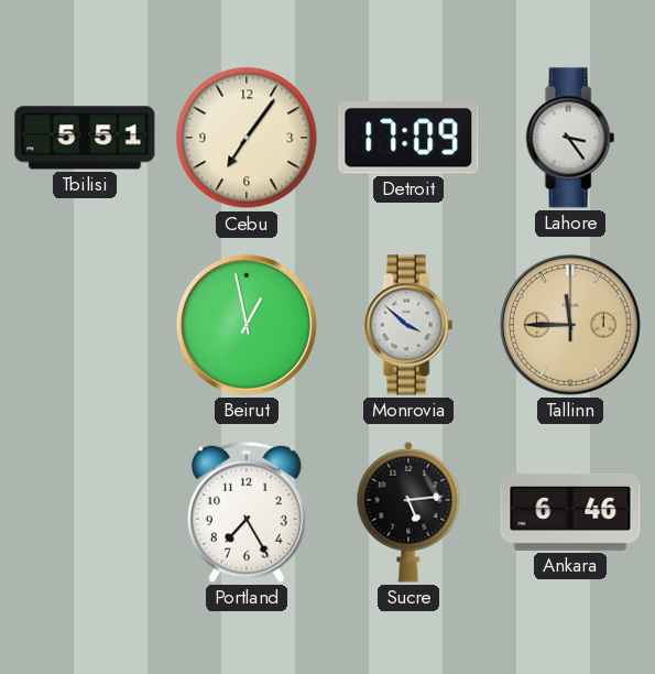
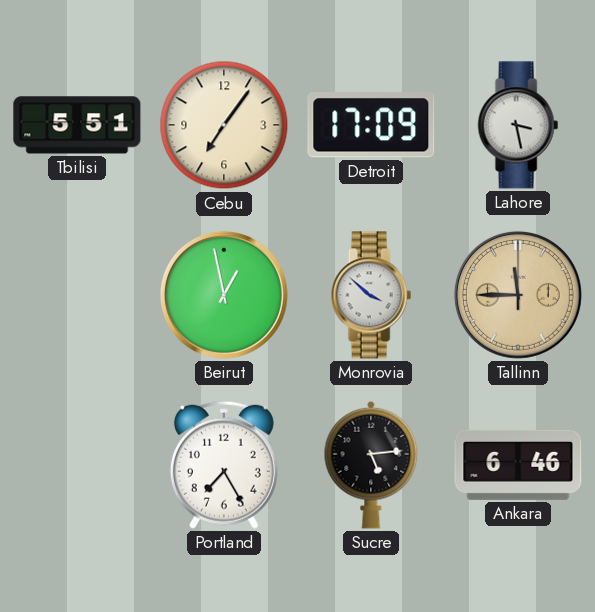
Lahore: 3:24 -> 3:28
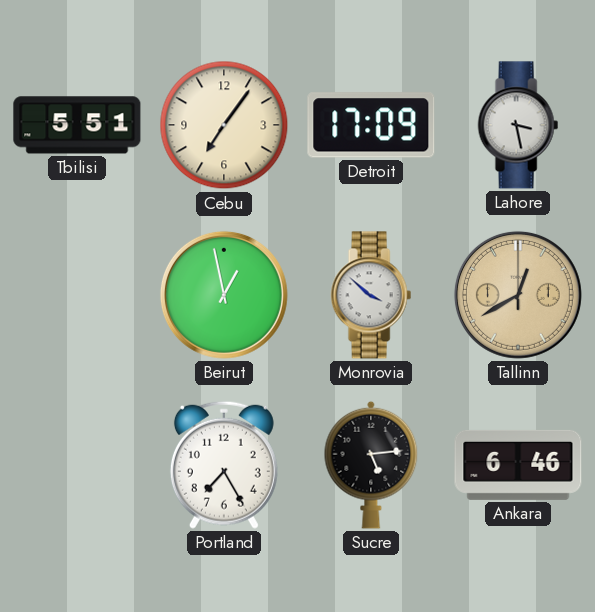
Tallinn: 11:45 -> 12:40
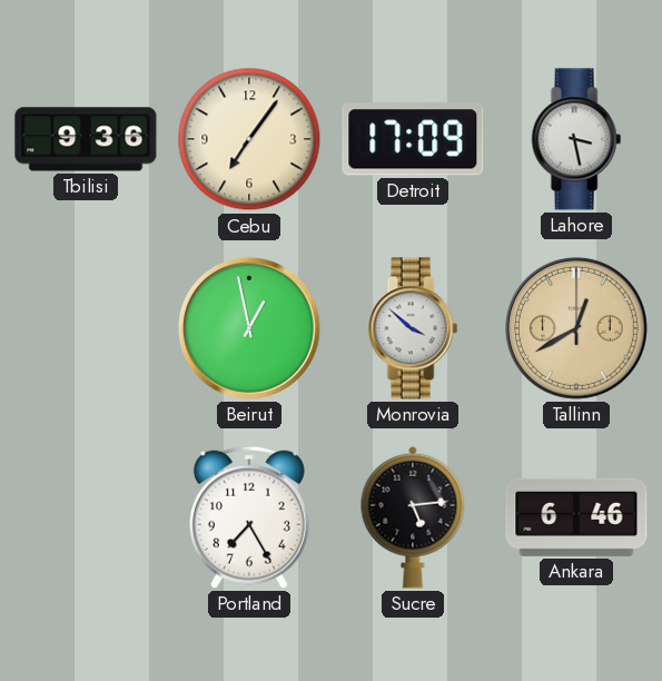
Tbilisi: 5:51 -> 9:36
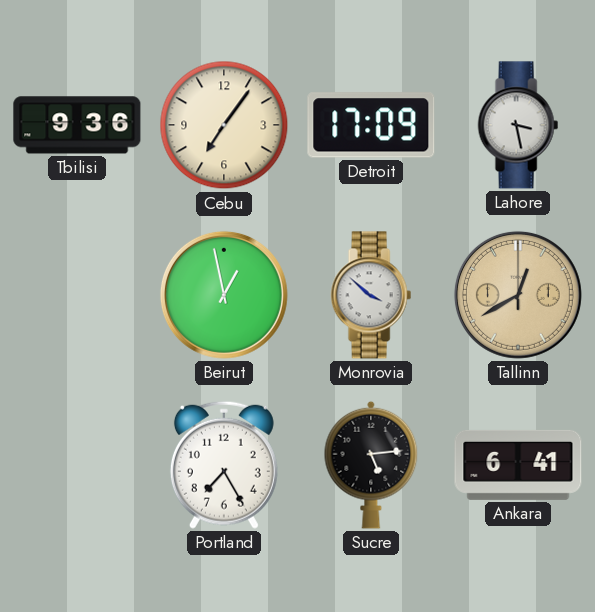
Ankara: 6:46 -> 6:41
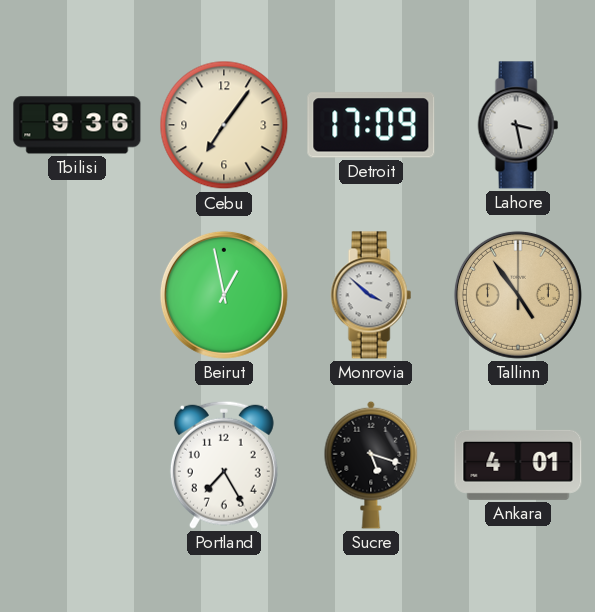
Tallinn: 12:40 -> 4:54
Sucre: 5:14 -> 5:18
Ankara: 6:41 -> 4:01
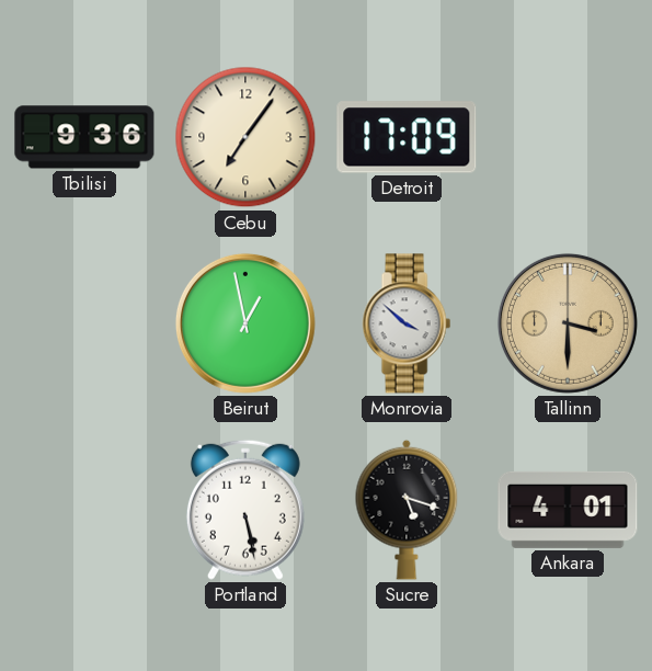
Lahore: 3:28 -> none
Tallinn: 4:54 -> 3:30
Portland: 7:25 -> 5:28
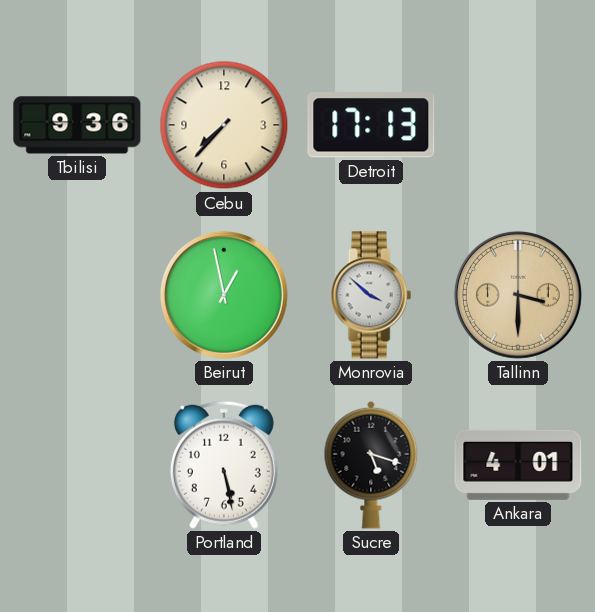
Cebu: 7:06 -> 7:37
Detroit: 17:09 -> 17:13
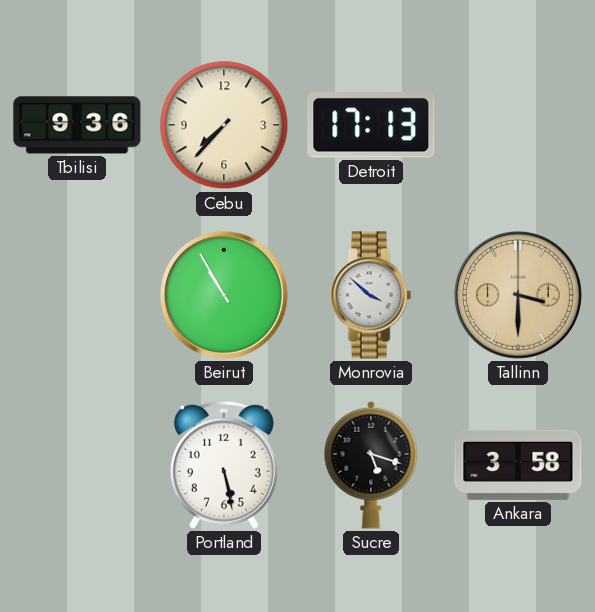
Beirut: 12:58 -> 10:55
Ankara: 4:01 -> 3:58
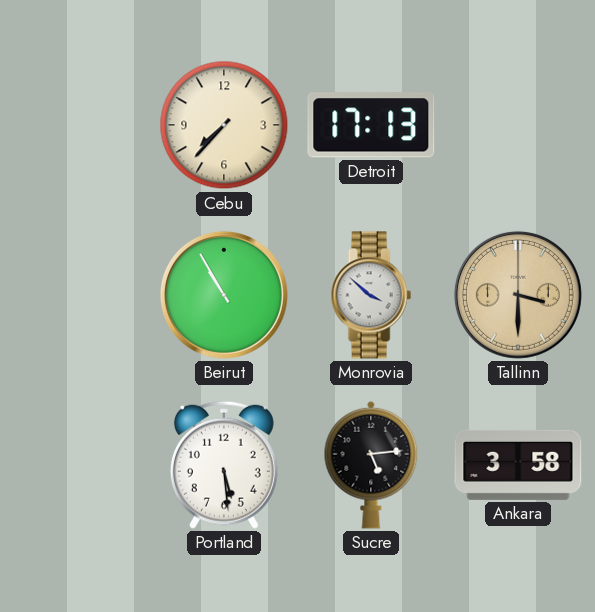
Tbilisi: 9:36 -> none
Portland: 5:28 -> 5:29
Sucre: 5:18 -> 5:14
